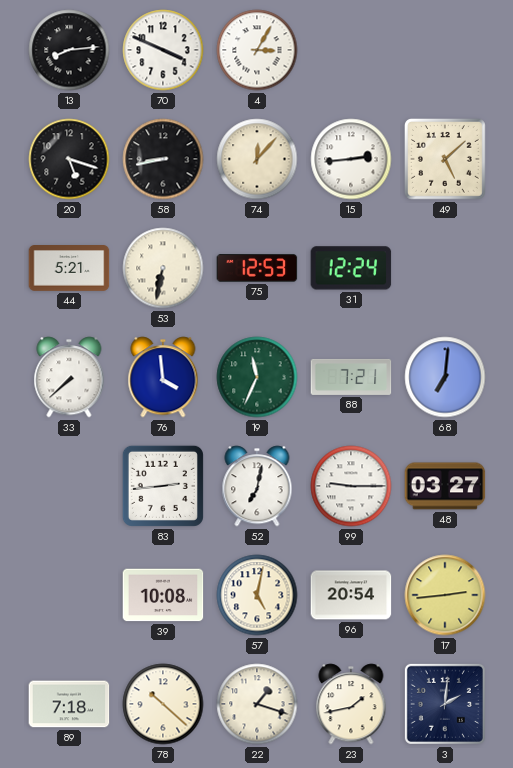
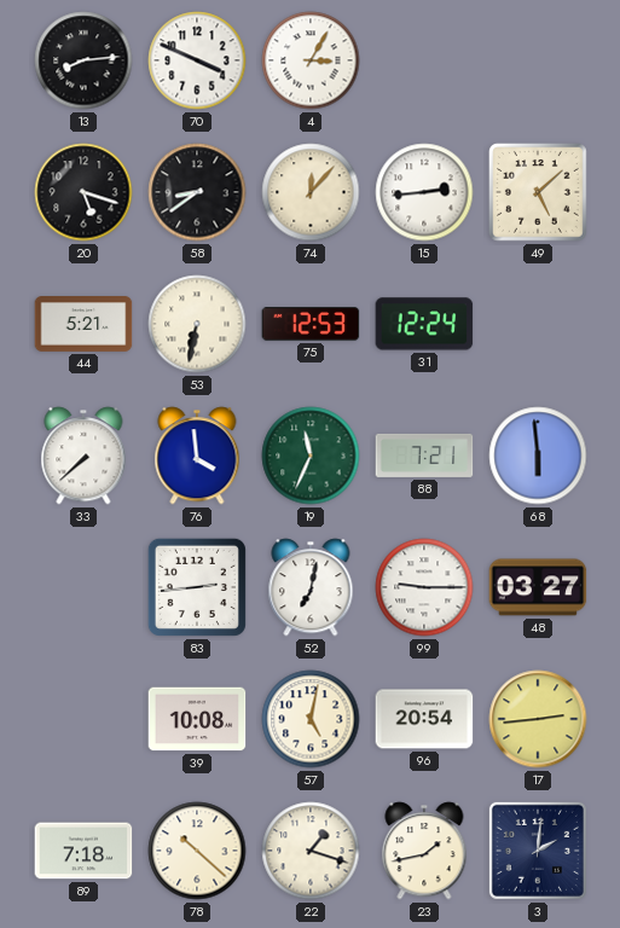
58: 8:43 -> 8:39
68: 7:01 -> 5:59
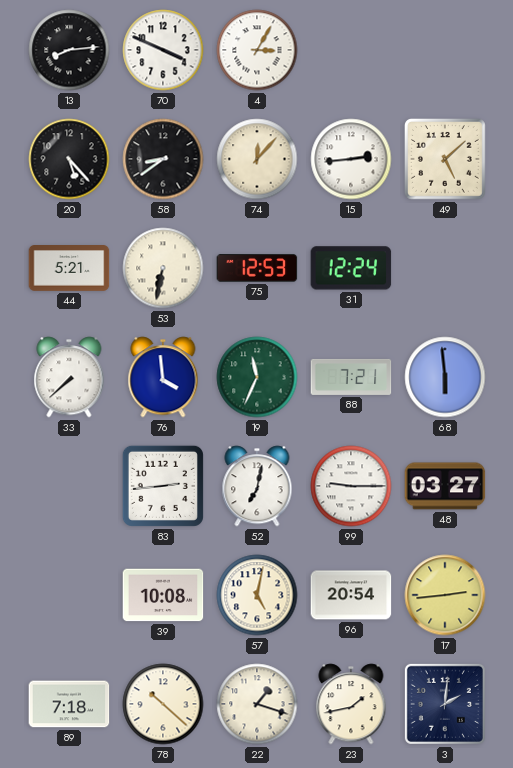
20: 5:18 -> 5:23
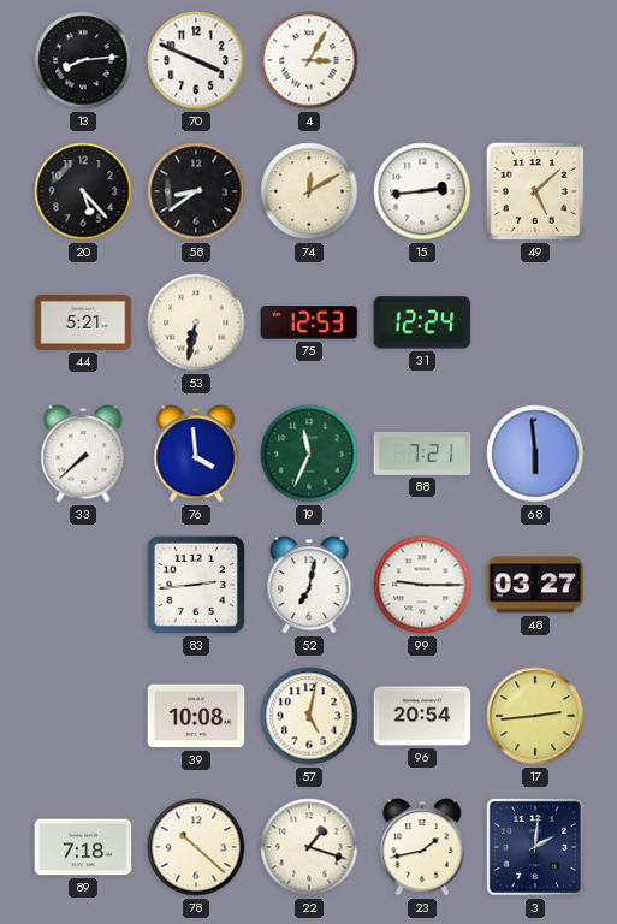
74: 12:07 -> 12:10
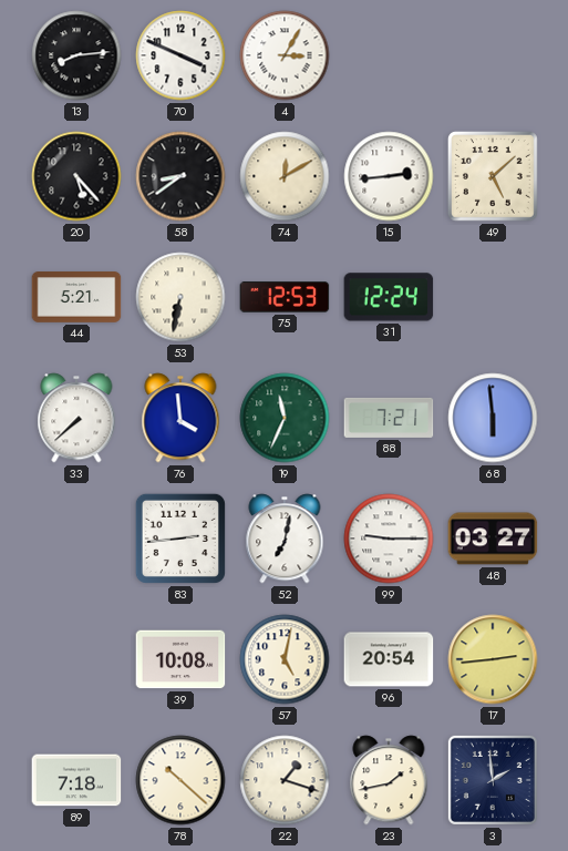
3: 2:01 -> 1:59
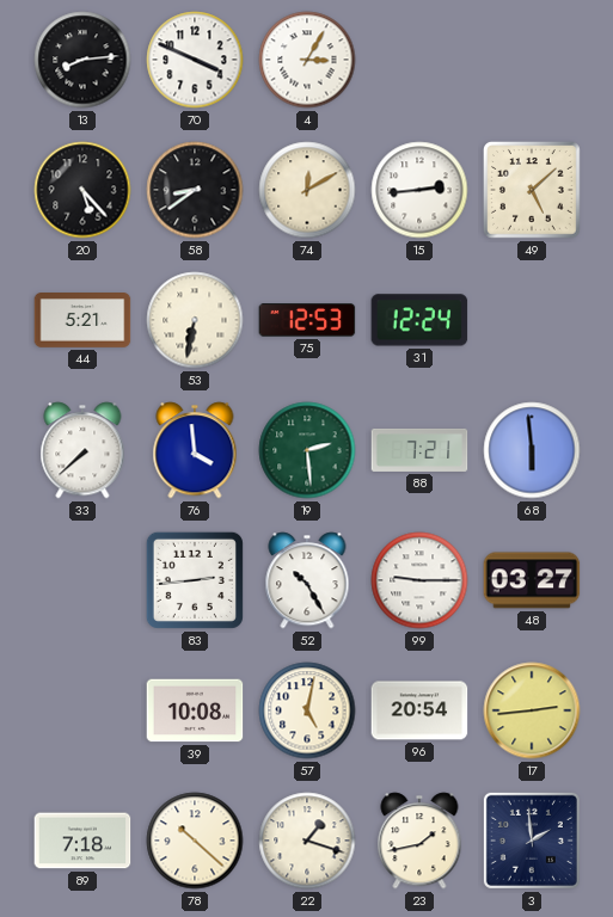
19: 11:34 -> 2:29
52: 7:02 -> 10:25
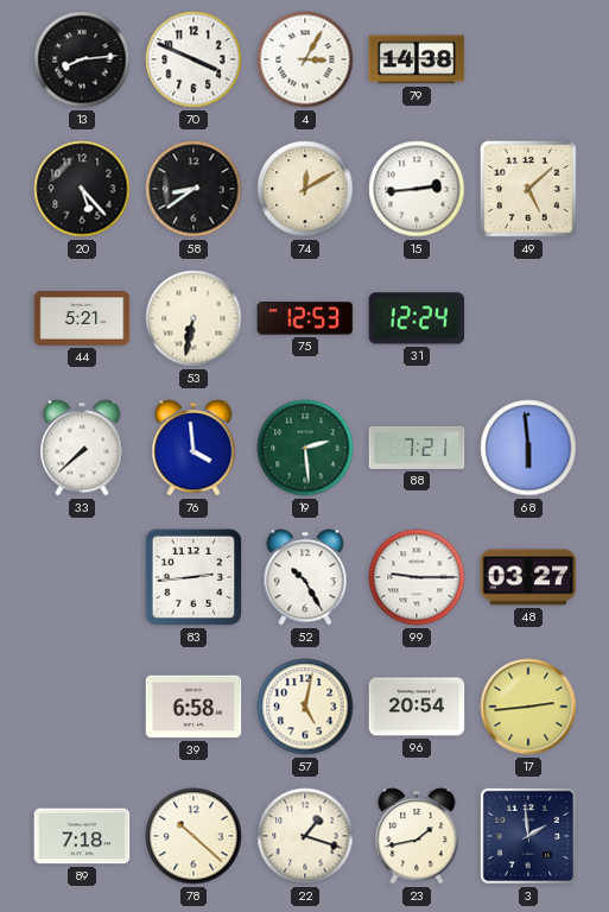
79: none -> 14:38
39: 10:08 -> 6:58
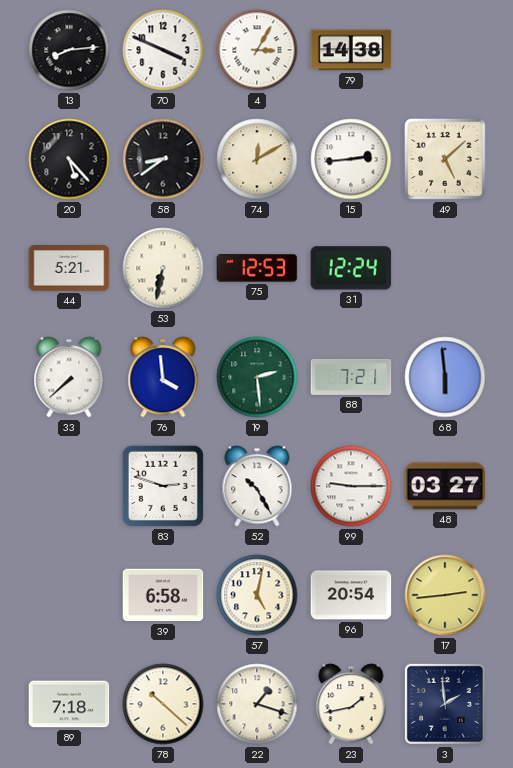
83: 2:44 -> 2:48
